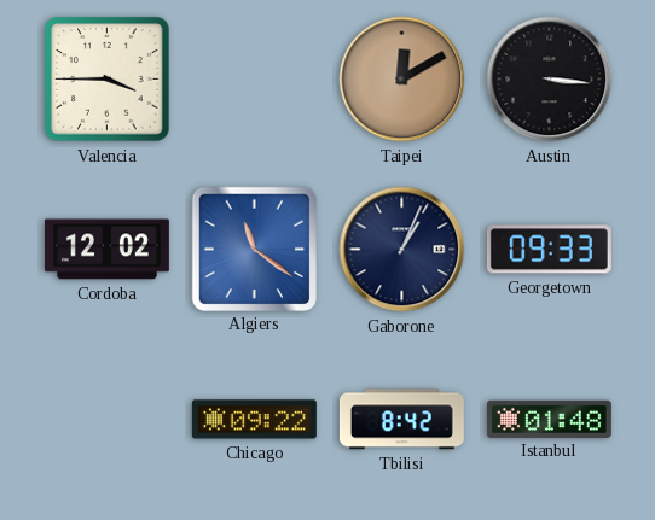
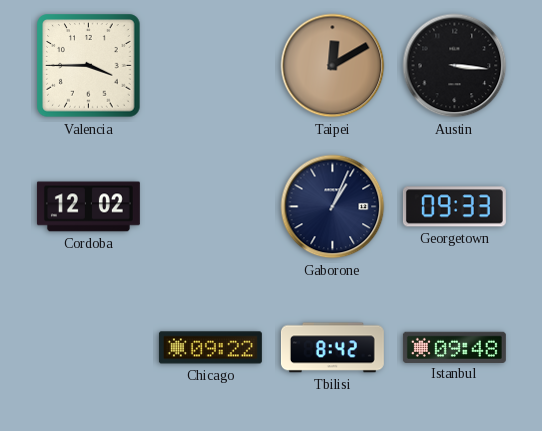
Algiers: 11:21 -> none
Istanbul: 01:48 -> 09:48
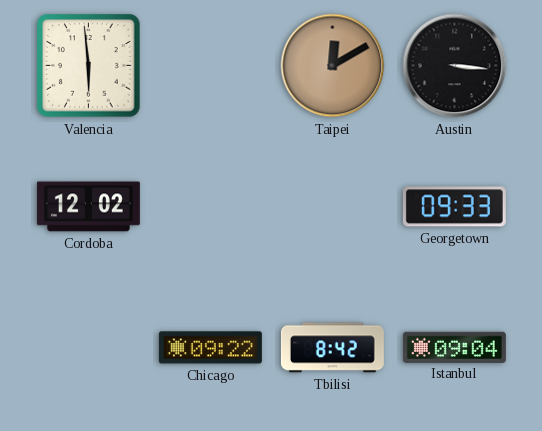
Valencia: 3:45 -> 5:59
Gaborone: 1:04 -> none
Istanbul: 09:48 -> 09:04
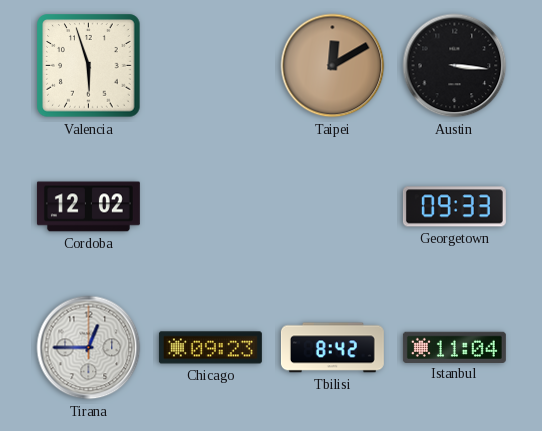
Valencia: 5:59 -> 5:57
Tirana: none -> 12:45
Chicago: 09:22 -> 09:23
Istanbul: 09:04 -> 11:04
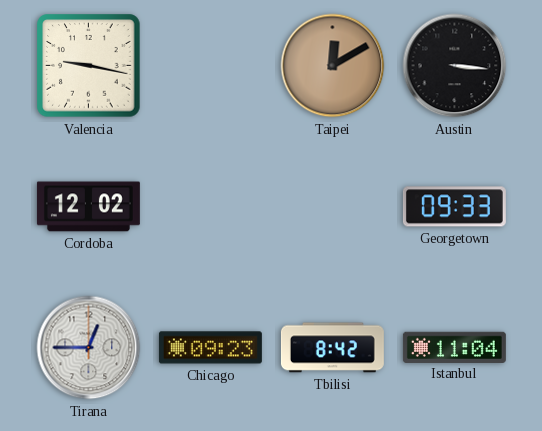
Valencia: 5:57 -> 9:17
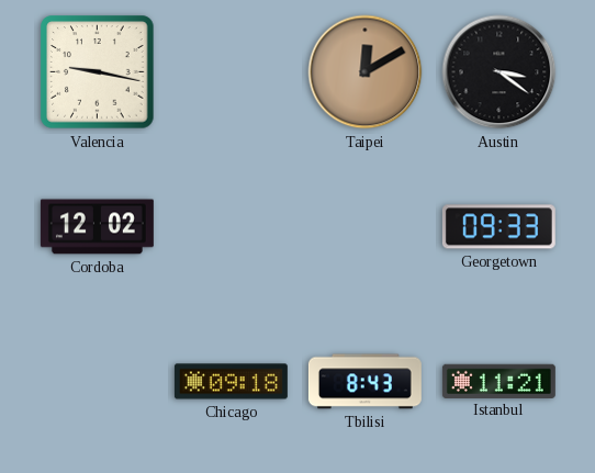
Austin: 3:16 -> 3:21
Tirana: 12:45 -> none
Chicago: 09:23 -> 09:18
Tbilisi: 8:42 -> 8:43
Istanbul: 11:04 -> 11:21
